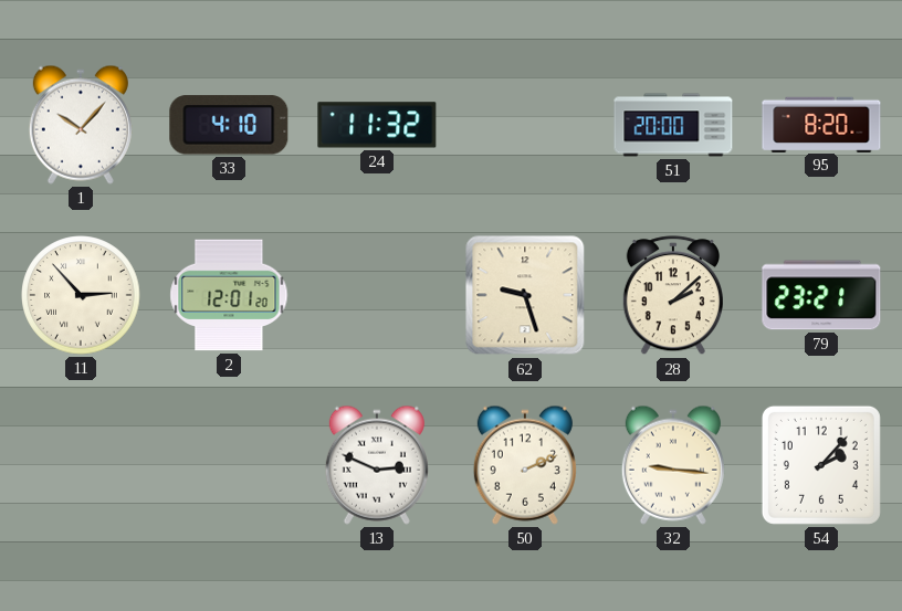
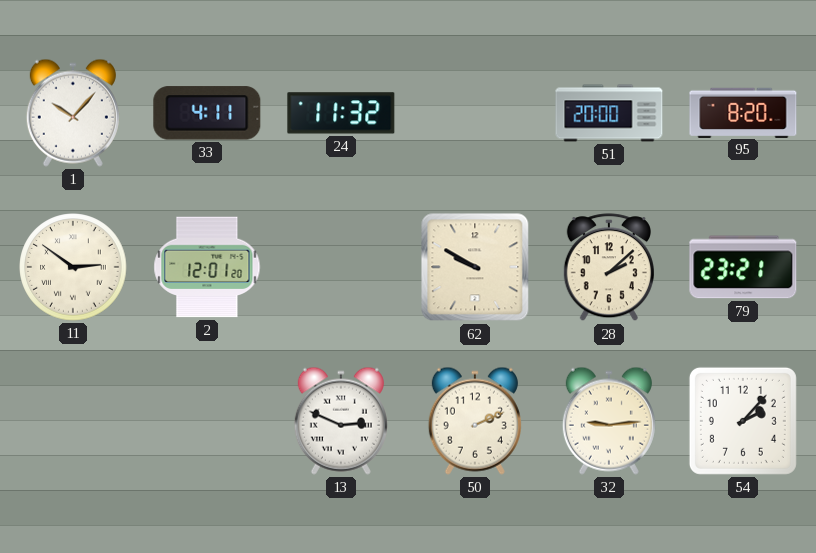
33: 4:10 -> 4:11
11: 2:53 -> 2:51
62: 9:27 -> 9:50
32: 9:16 -> 9:14
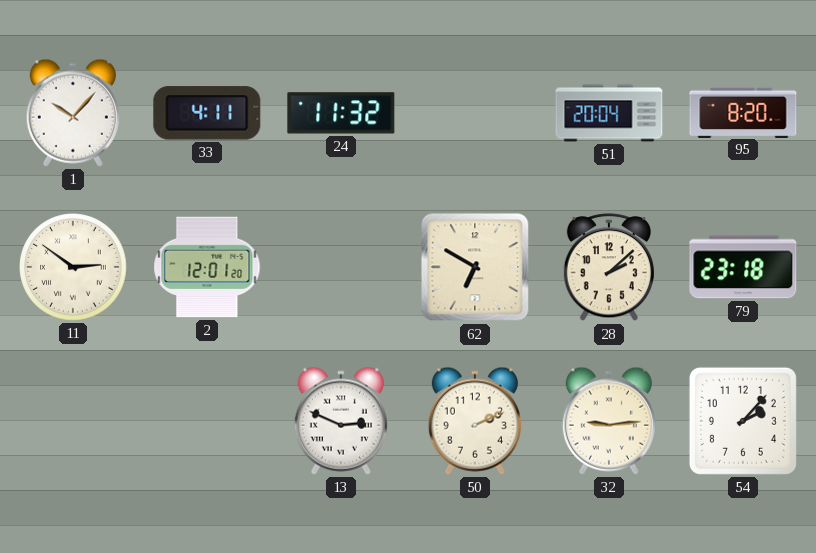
51: 20:00 -> 20:04
62: 9:50 -> 6:50
79: 23:21 -> 23:18
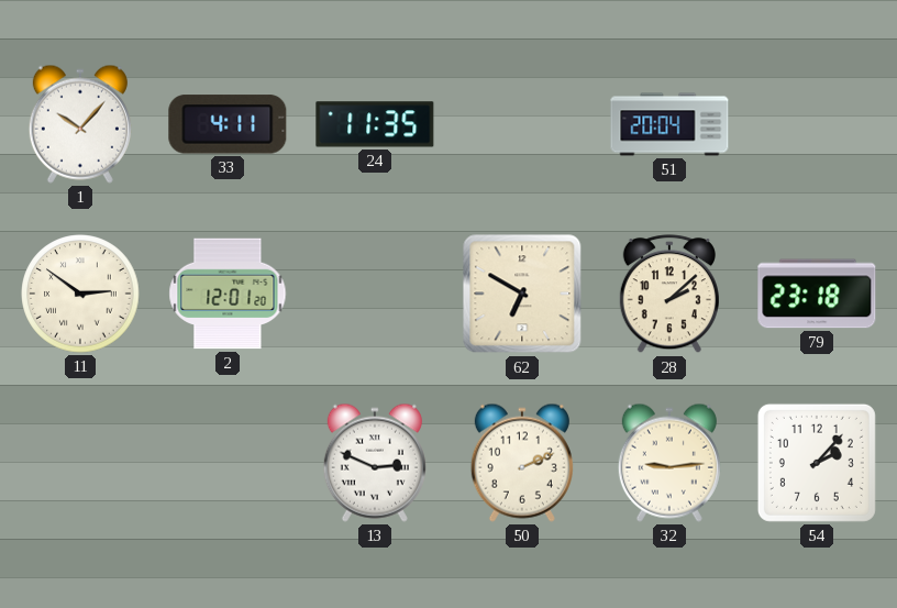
24: 11:32 -> 11:35
95: 8:20 -> none
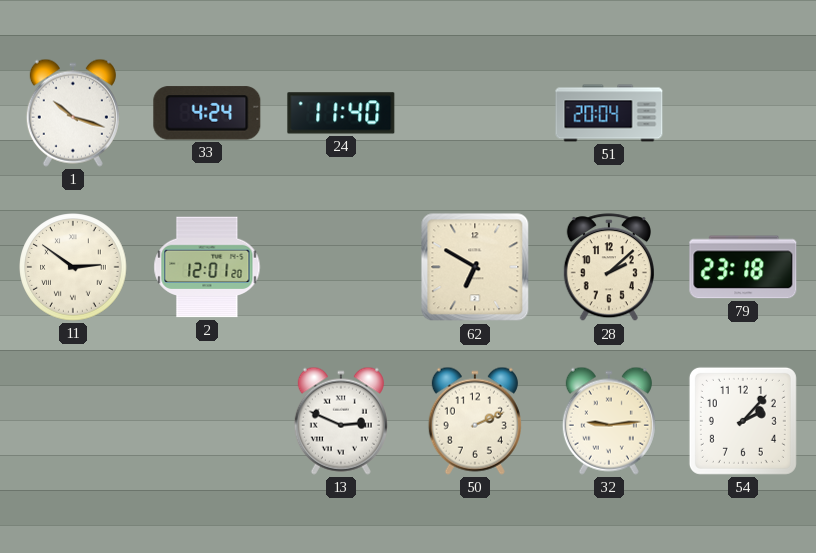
1: 10:07 -> 10:18
33: 4:11 -> 4:24
24: 11:35 -> 11:40
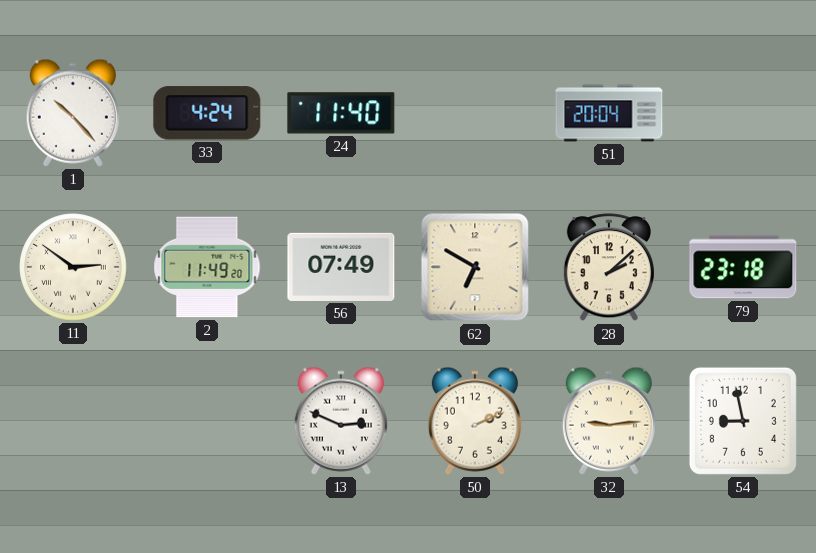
1: 10:18 -> 10:23
2: 12:01 -> 11:49
56: none -> 07:49
54: 2:07 -> 8:58
